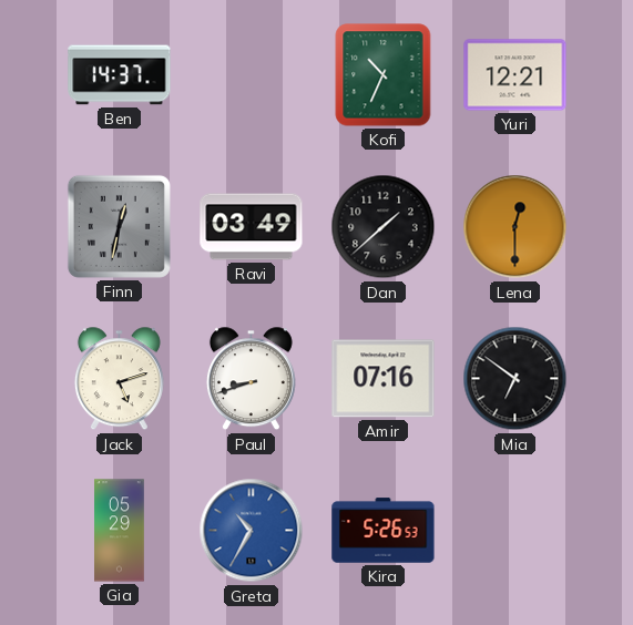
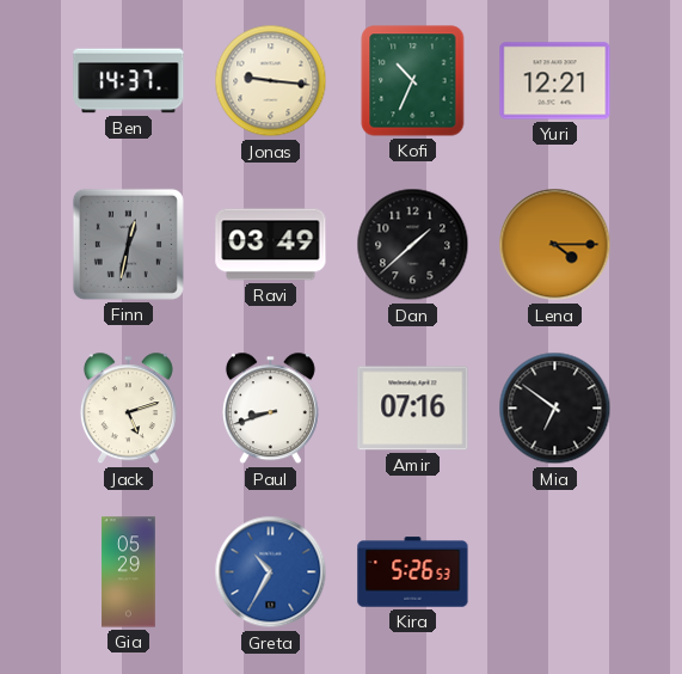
Jonas: none -> 9:16
Lena: 12:30 -> 4:15
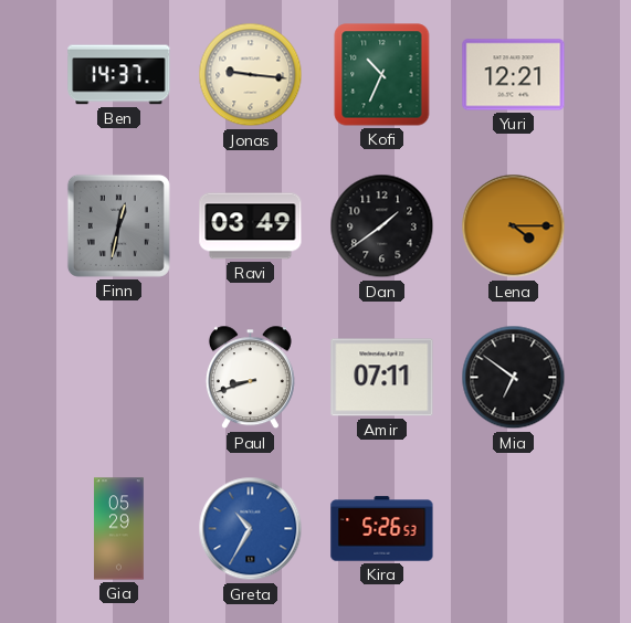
Dan: 1:38 -> 1:39
Jack: 5:12 -> none
Amir: 07:16 -> 07:11
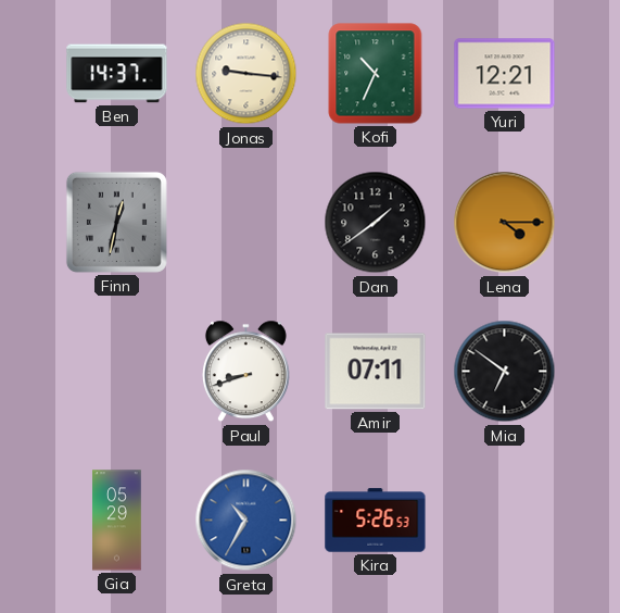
Ravi: 03:49 -> none
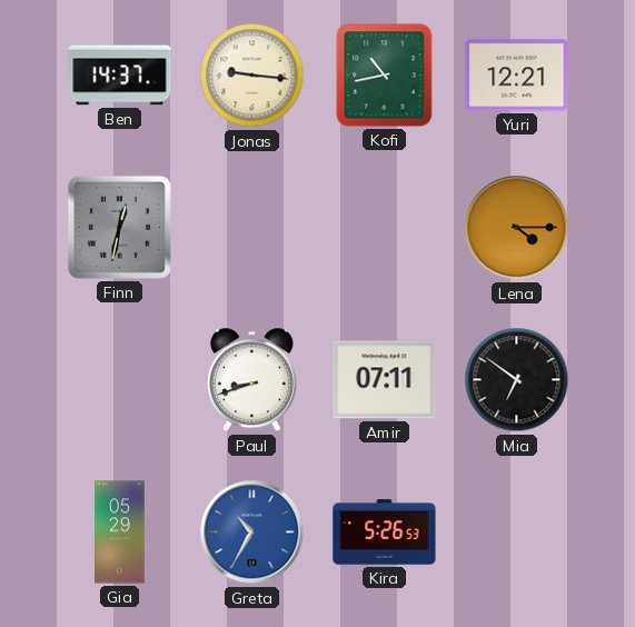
Kofi: 10:34 -> 10:43
Dan: 1:39 -> none
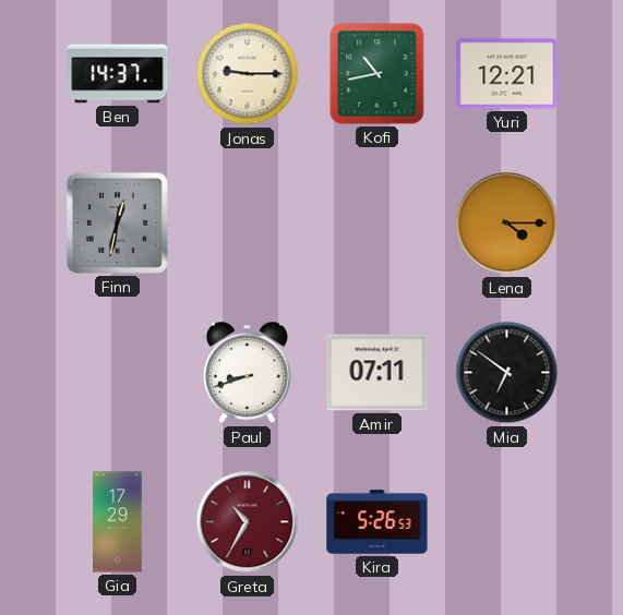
Jonas: 9:16 -> 9:15
Gia: 05:29 -> 17:29
Greta dial: blue -> burgundy
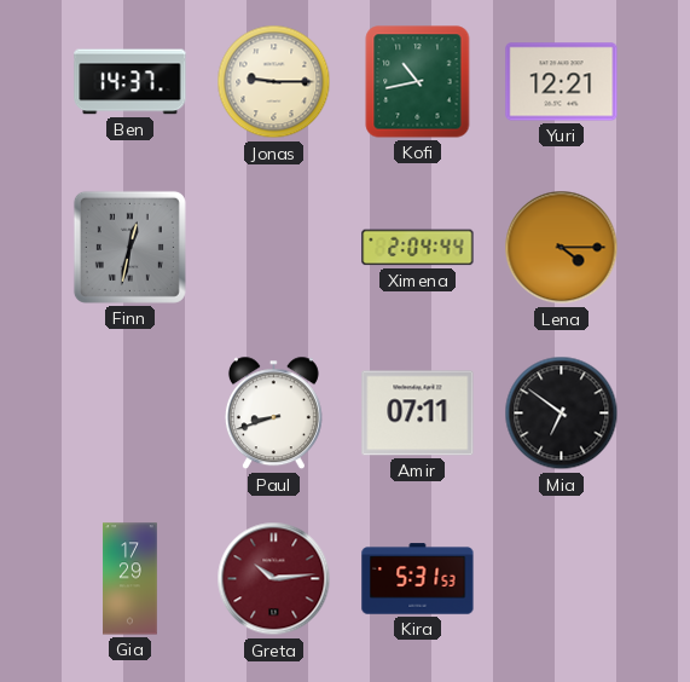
Ximena: none -> 2:04
Greta: 10:35 -> 10:14
Kira: 5:26 -> 5:31
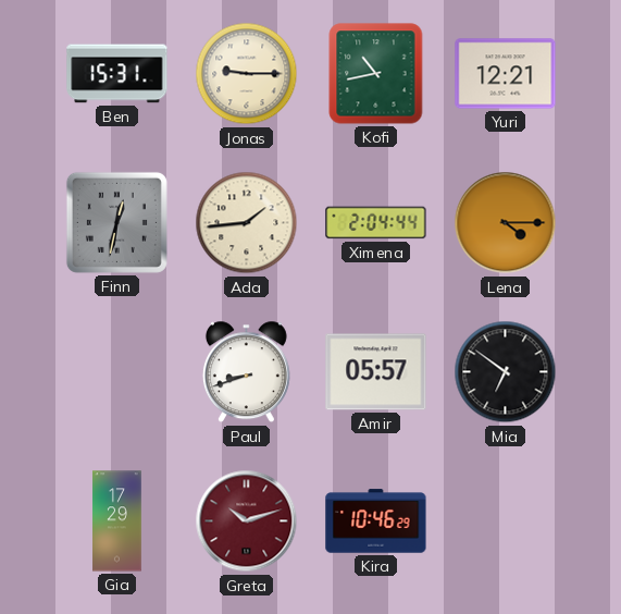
Ben: 14:37 -> 15:31
Ada: none -> 1:44
Amir: 07:11 -> 05:57
Greta: 10:14 -> 10:12
Kira: 5:31 -> 10:46
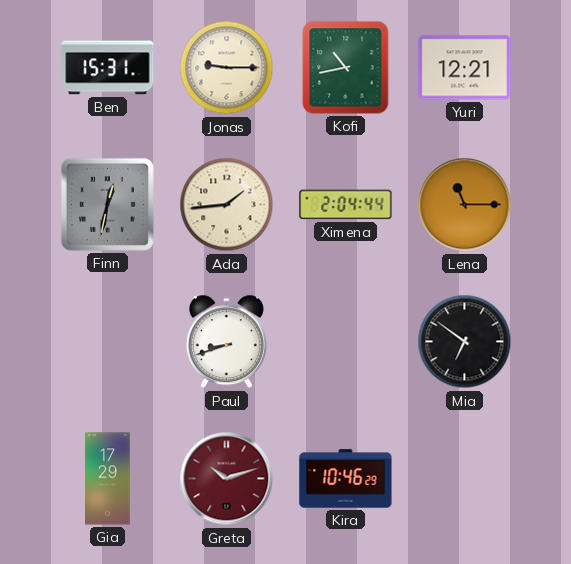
Lena: 4:15 -> 11:15
Amir: 05:57 -> none
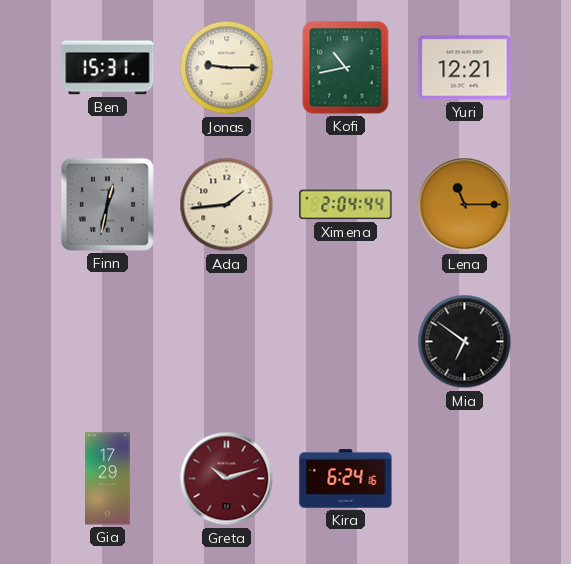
Paul: 8:42 -> none
Kira: 10:46 -> 6:24
